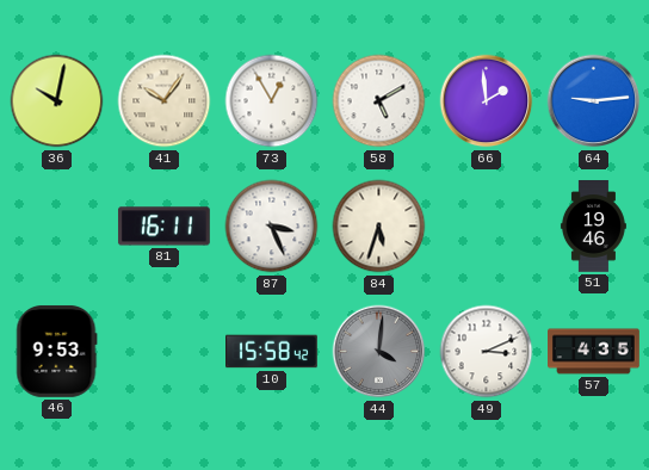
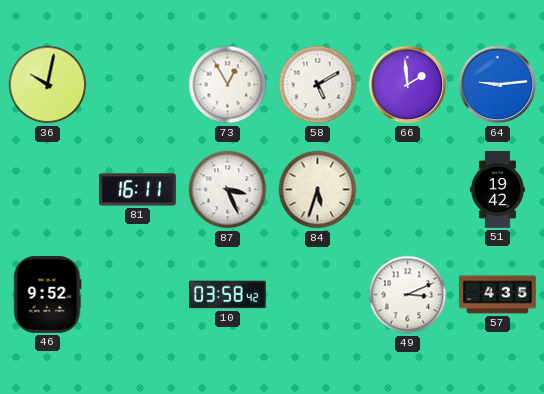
41: 10:06 -> none
51: 19:46 -> 19:42
46: 9:53 -> 9:52
10: 15:58 -> 03:58
44: 4:01 -> none
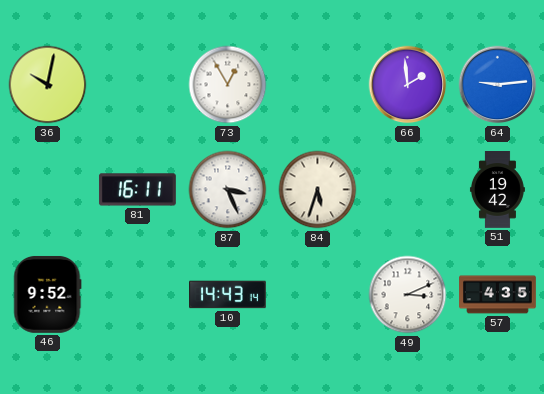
58: 5:10 -> none
10: 03:58 -> 14:43
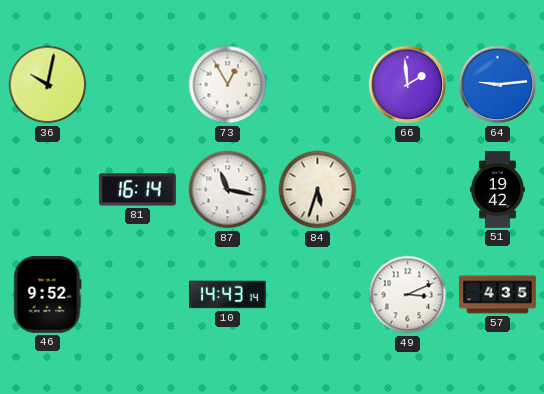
81: 16:11 -> 16:14
87: 3:26 -> 11:17
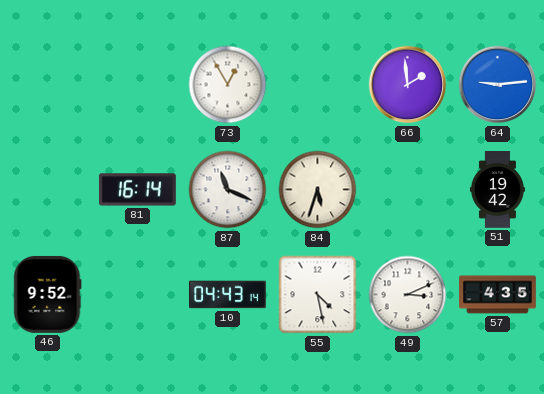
36: 10:02 -> none
87: 11:17 -> 11:19
10: 14:43 -> 04:43
55: none -> 4:28
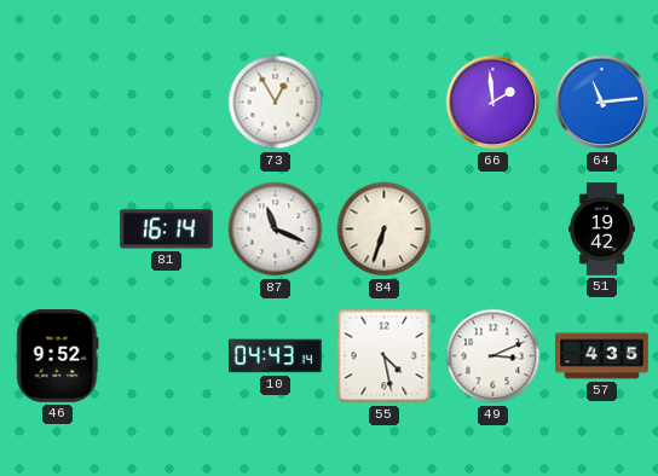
64: 9:14 -> 11:14
84: 5:33 -> 6:33
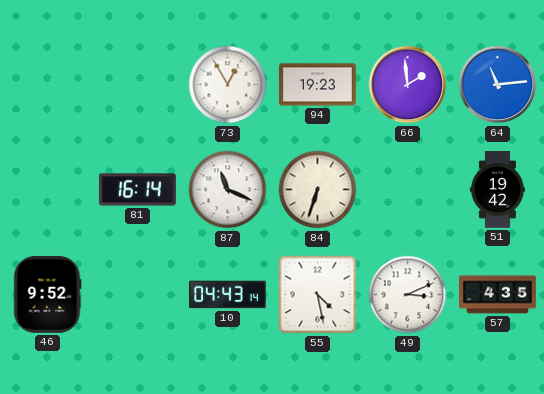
94: none -> 19:23
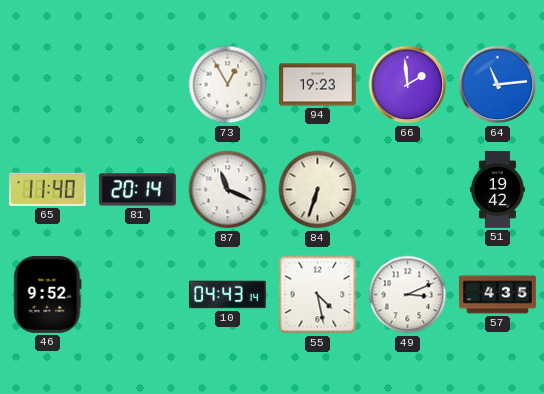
65: none -> 11:40
81: 16:14 -> 20:14
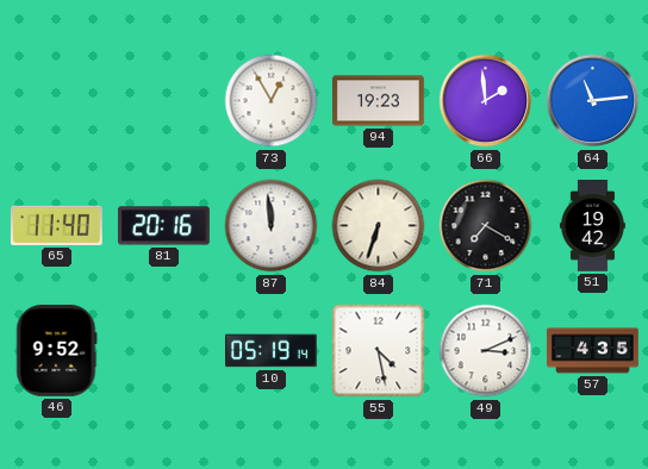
81: 20:14 -> 20:16
87: 11:19 -> 11:59
71: none -> 7:20
10: 04:43 -> 05:19
